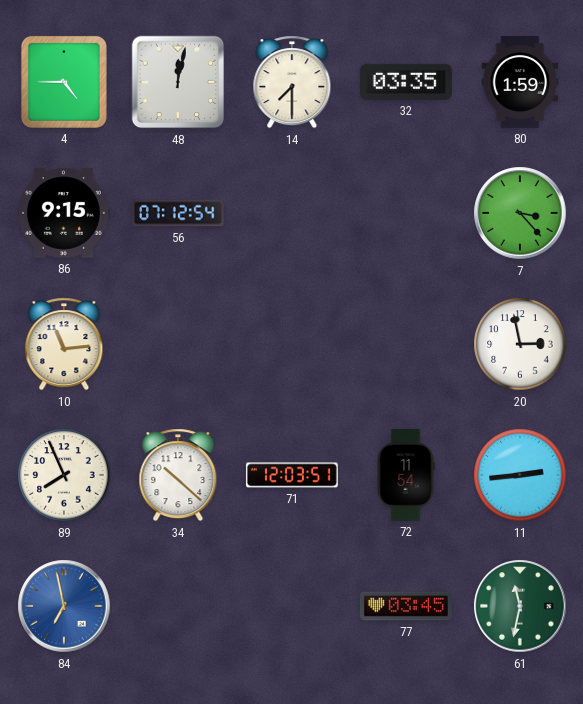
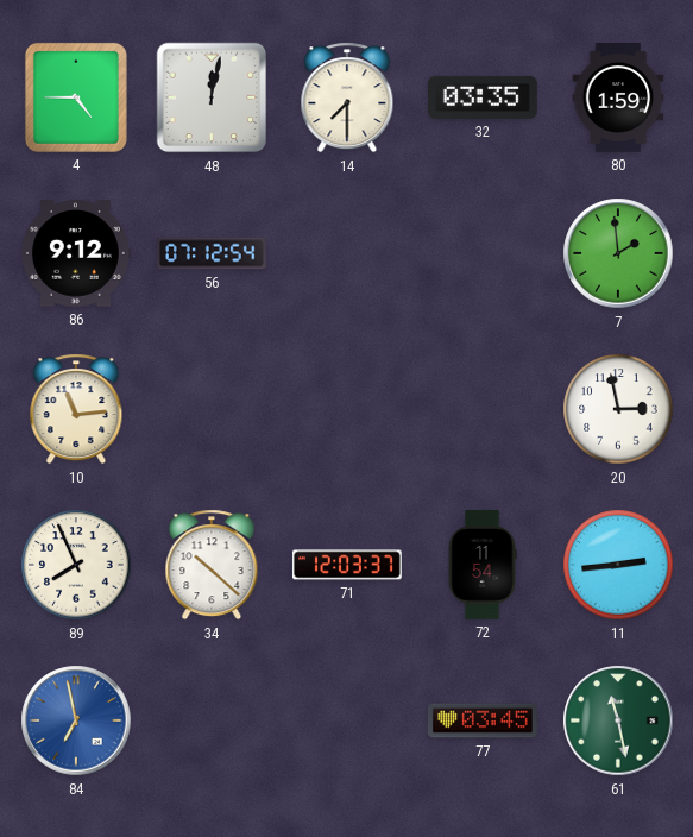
86: 9:15 -> 9:12
7: 3:23 -> 1:59
71: 12:03:51 -> 12:03:37
61: 11:32 -> 11:28
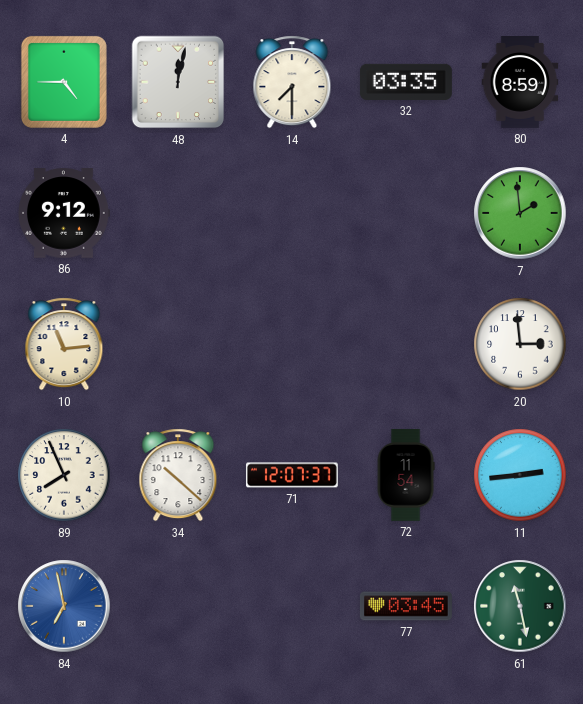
80: 1:59 -> 8:59
56: 07:12 -> none
20: 2:58 -> 2:59
71: 12:03 -> 12:07
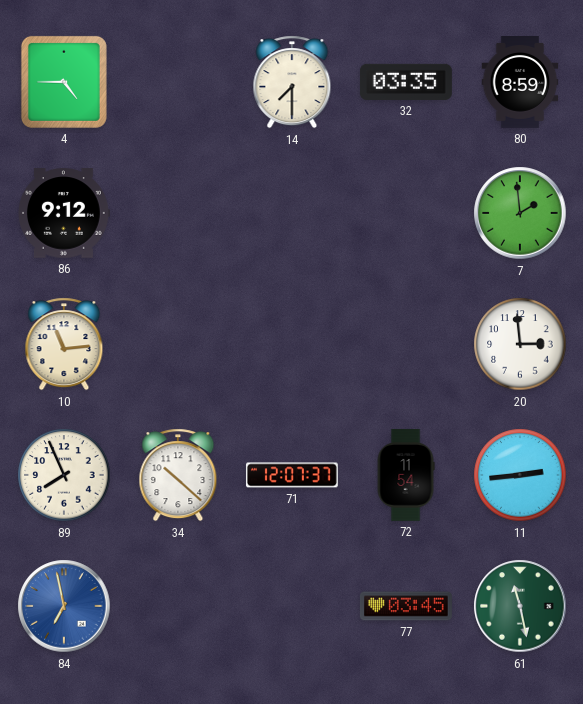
48: 12:02 -> none
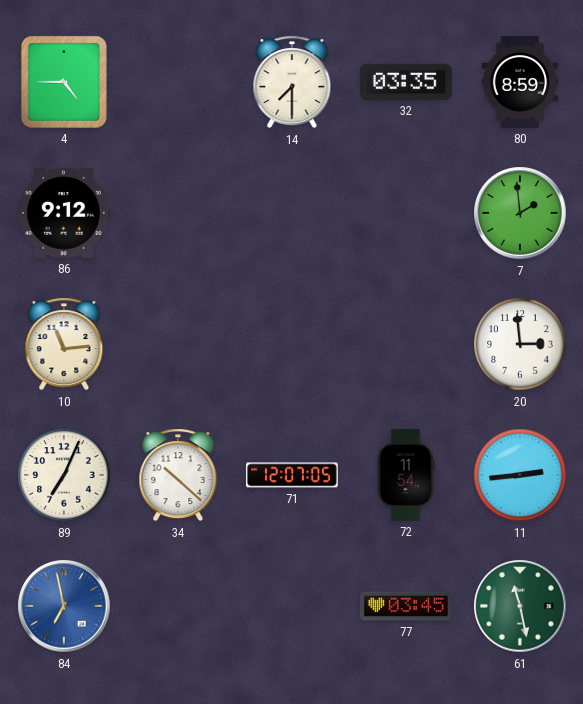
89: 7:56 -> 7:04
71: 12:07:37 -> 12:07:05
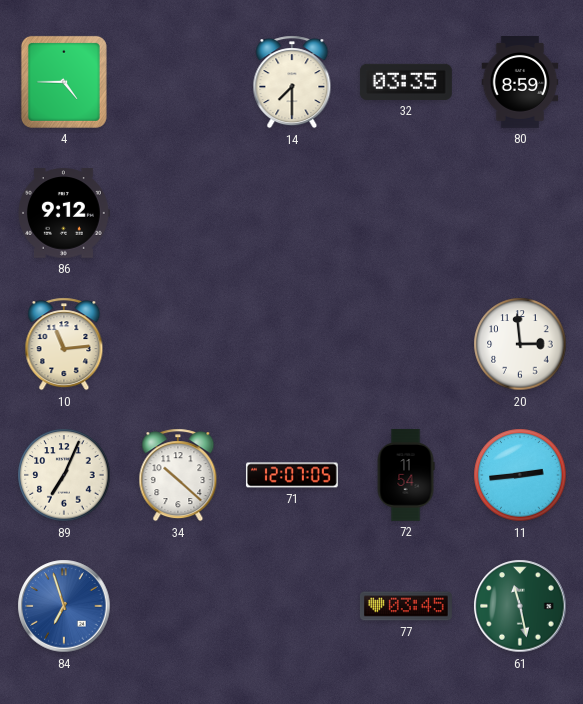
7: 1:59 -> none
84: 6:58 -> 6:57
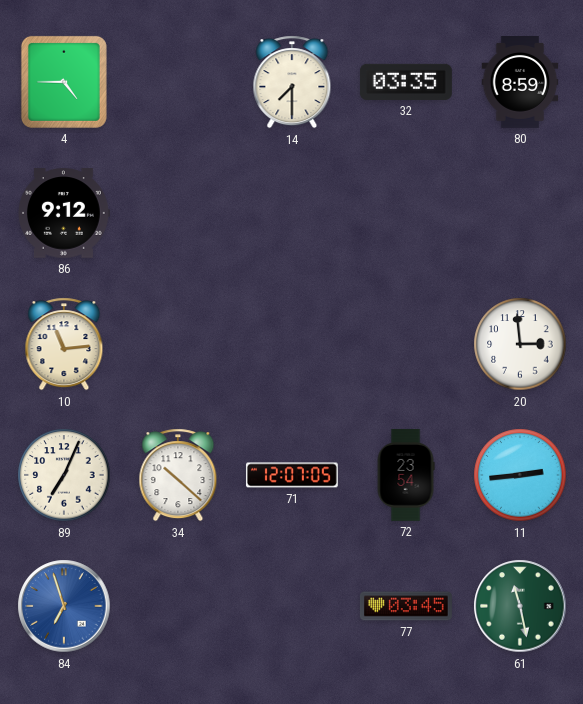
72: 11:54 -> 23:54
